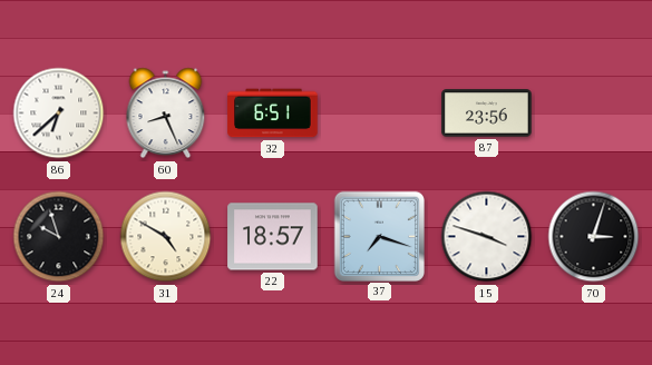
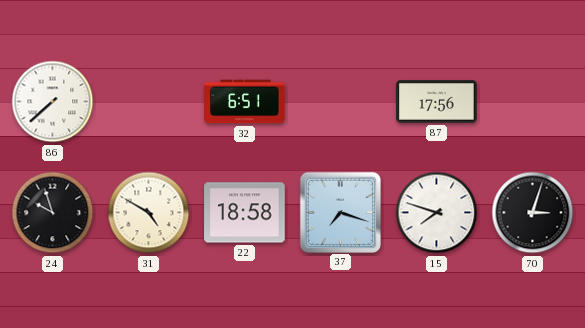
86: 6:38 -> 7:38
60: 8:26 -> none
87: 23:56 -> 17:56
22: 18:57 -> 18:58
15: 3:48 -> 7:48
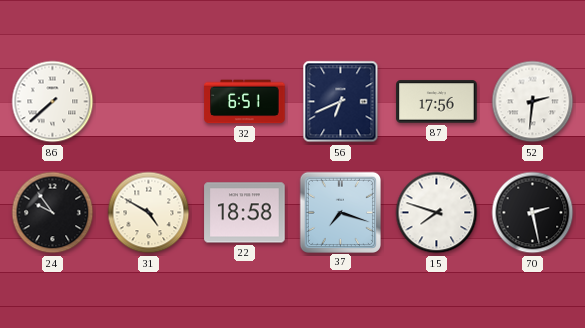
56: none -> 6:41
52: none -> 2:31
24: 9:57 -> 9:54
70: 3:03 -> 2:28
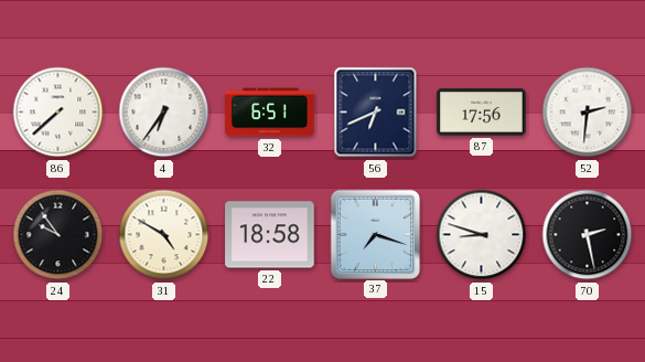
4: none -> 6:36
15: 7:48 -> 8:48
